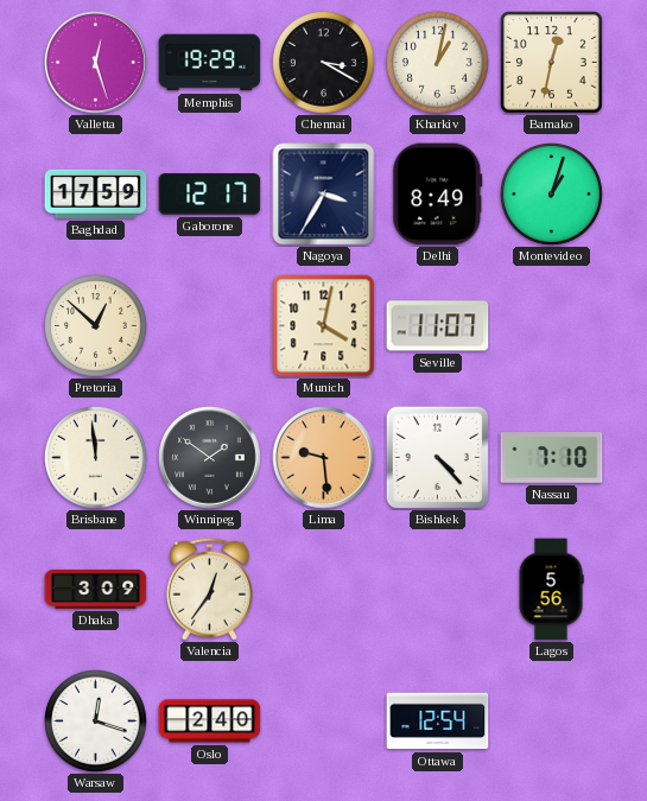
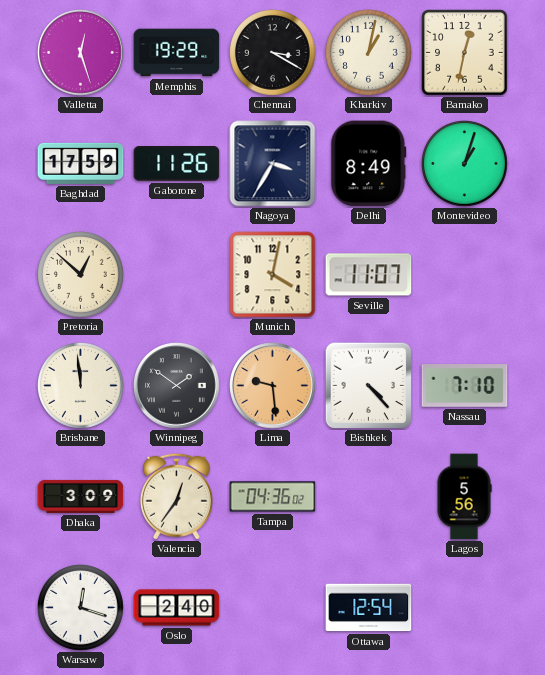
Gaborone: 12:17 -> 11:26
Tampa: none -> 04:36
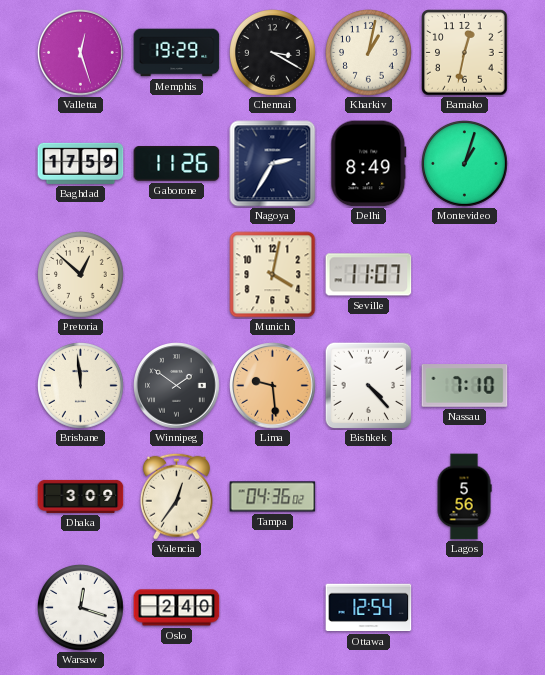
Nagoya: 3:35 -> 2:35
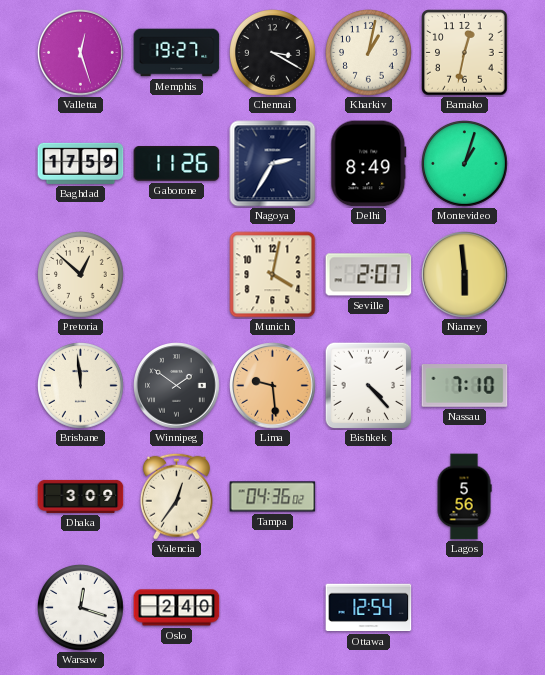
Memphis: 19:29 -> 19:27
Seville: 11:07 -> 2:07
Niamey: none -> 5:59
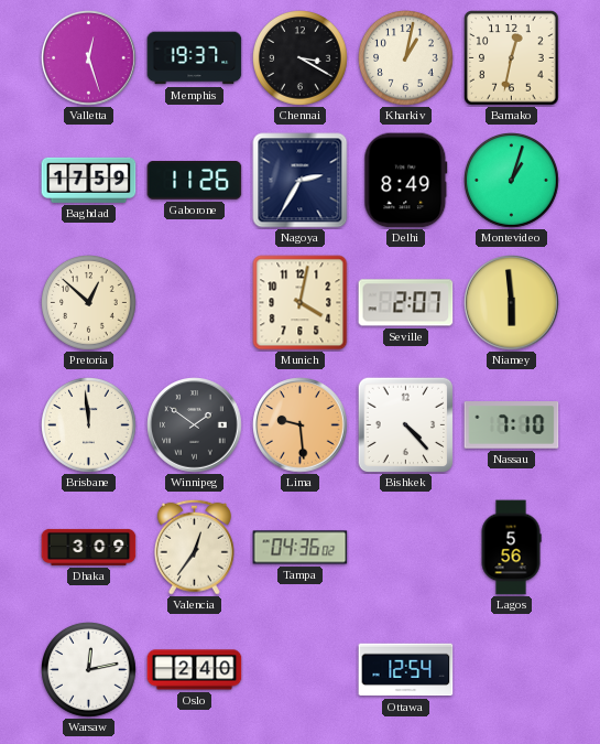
Memphis: 19:27 -> 19:37
Warsaw: 12:18 -> 12:13
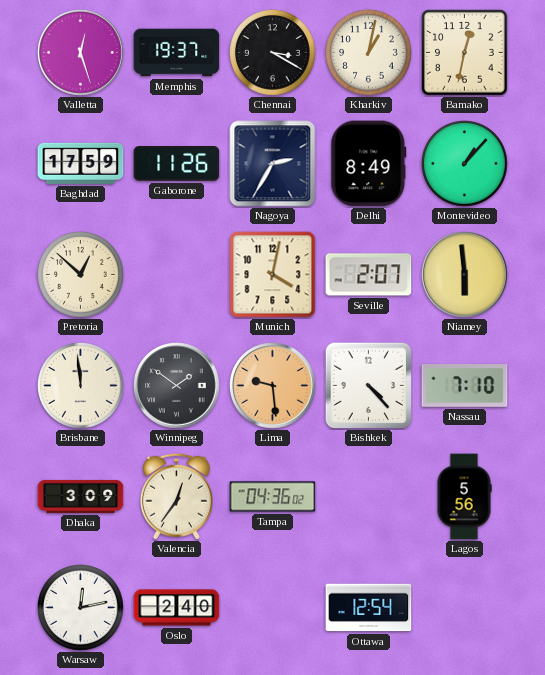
Montevideo: 1:03 -> 1:07
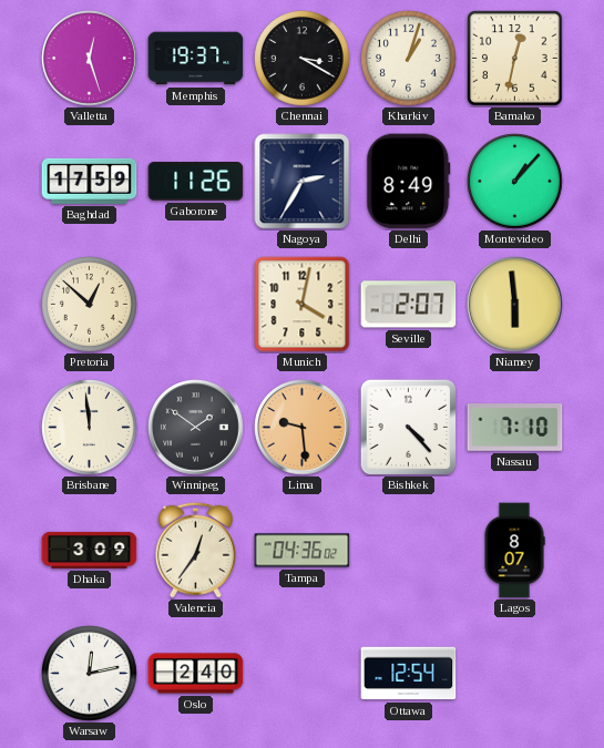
Kharkiv: 1:02 -> 1:03
Lagos: 5:56 -> 8:07
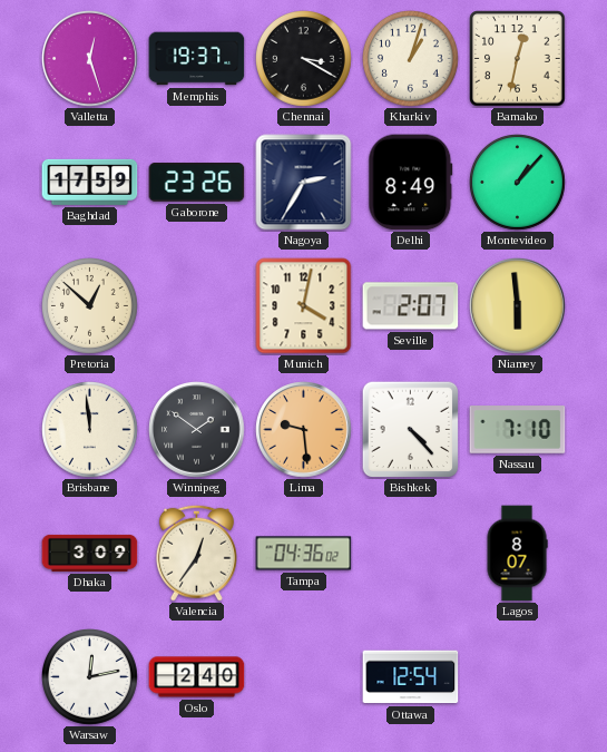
Gaborone: 11:26 -> 23:26
